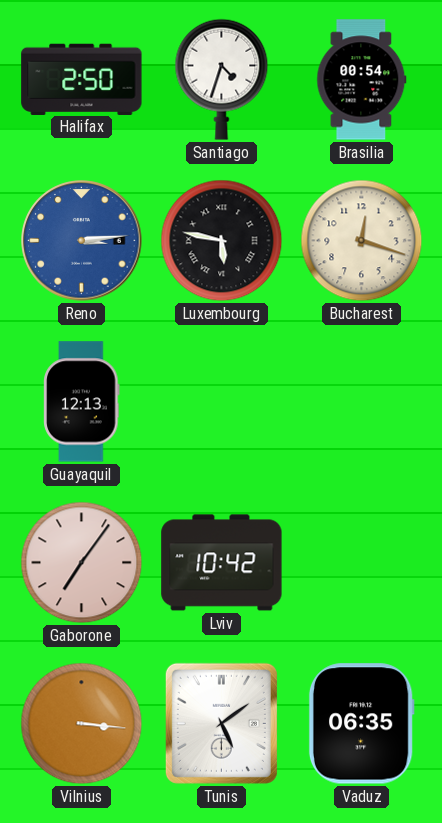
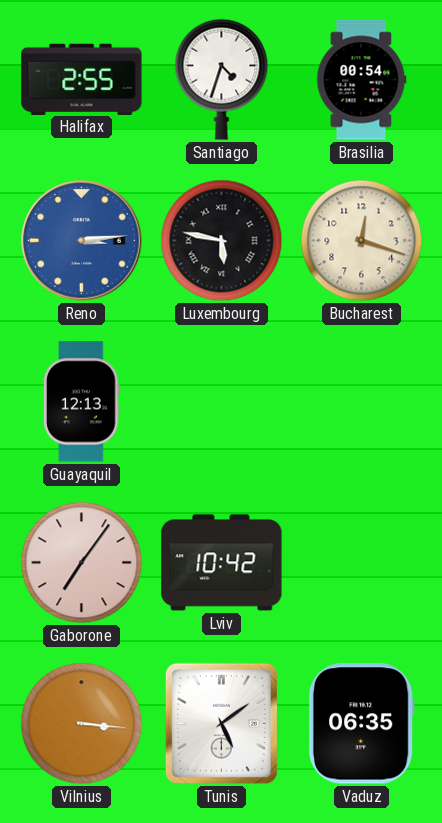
Halifax: 2:50 -> 2:55
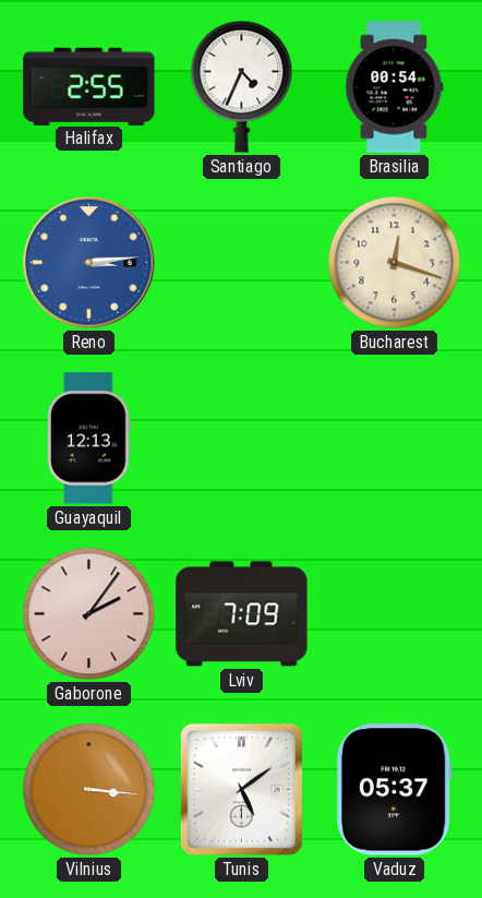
Santiago: 4:33 -> 4:34
Luxembourg: 5:47 -> none
Gaborone: 7:06 -> 2:06
Lviv: 10:42 -> 7:09
Vaduz: 06:35 -> 05:37
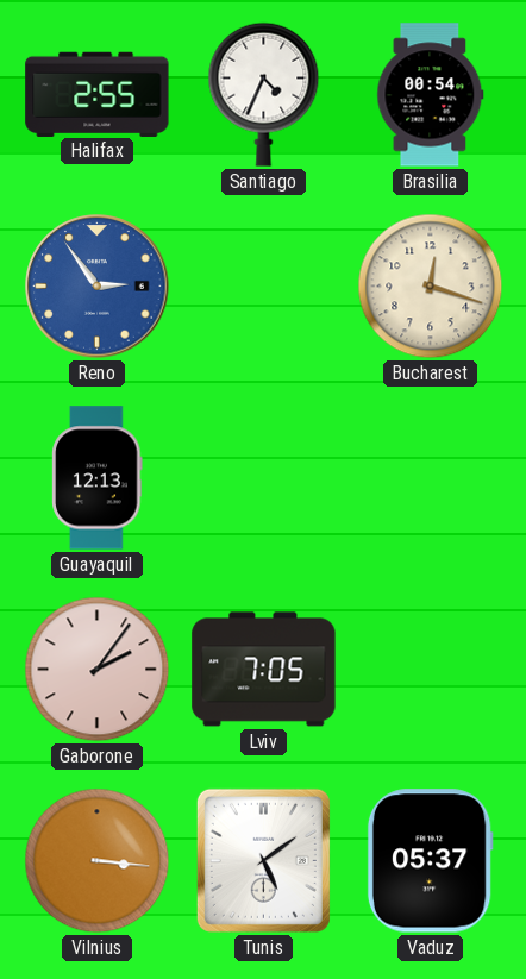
Reno: 3:14 -> 2:54
Lviv: 7:09 -> 7:05
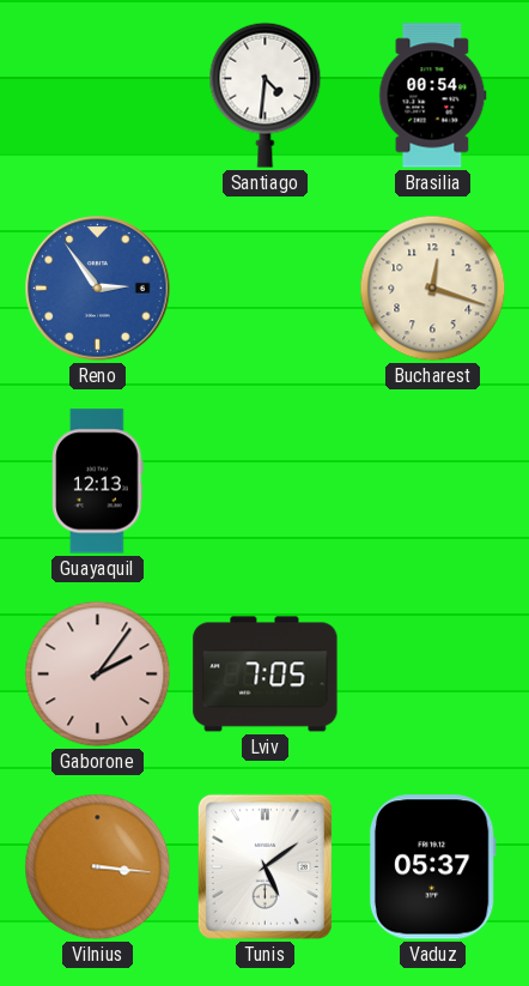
Halifax: 2:55 -> none
Santiago: 4:34 -> 4:31
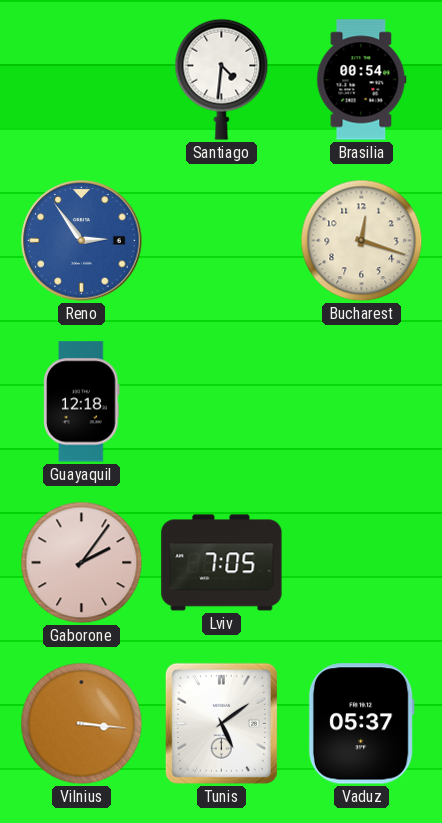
Guayaquil: 12:13 -> 12:18
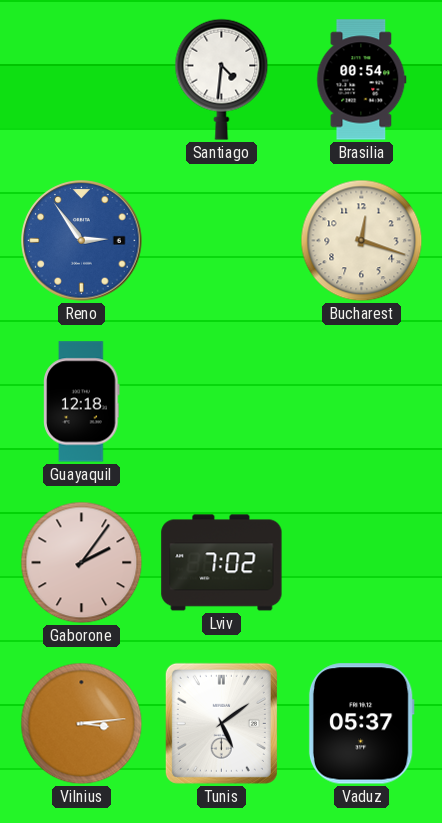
Lviv: 7:05 -> 7:02
Vilnius: 3:16 -> 3:14
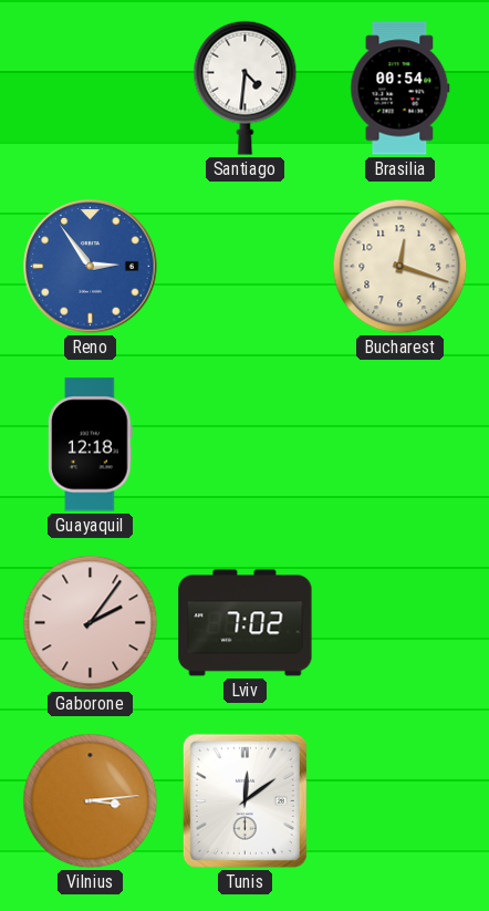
Tunis: 5:09 -> 12:09
Vaduz: 05:37 -> none
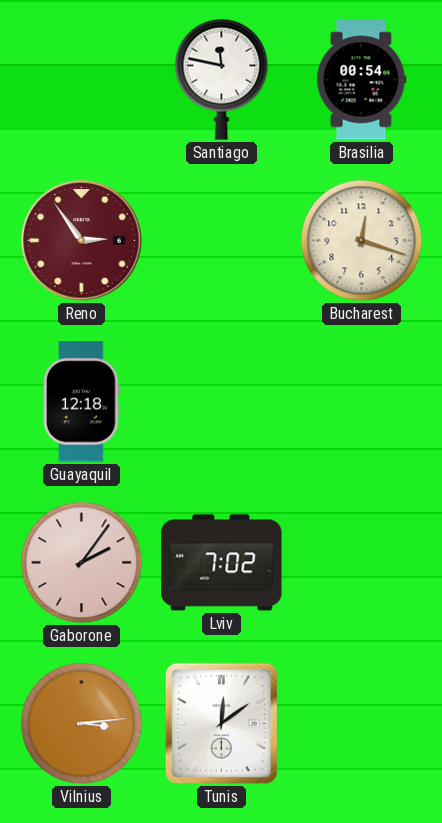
Santiago: 4:31 -> 11:47
Reno dial: blue -> burgundy
